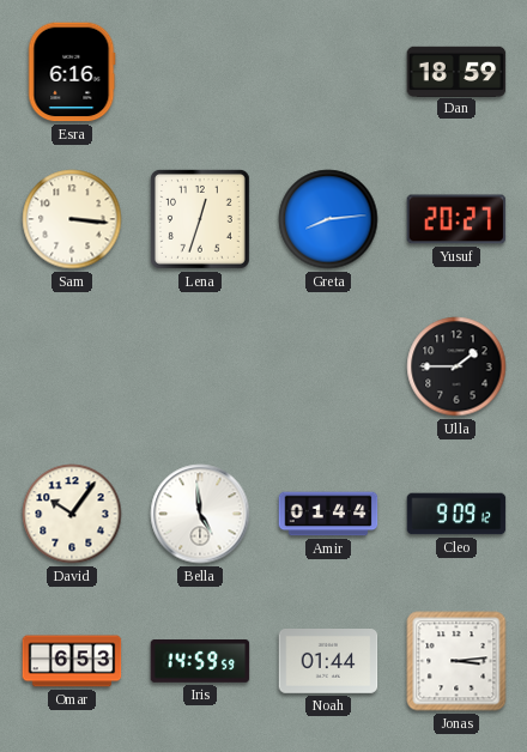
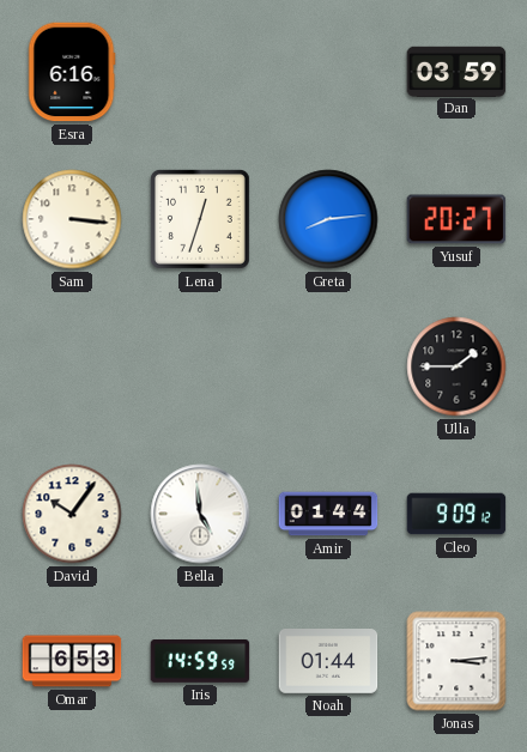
Dan: 18:59 -> 03:59
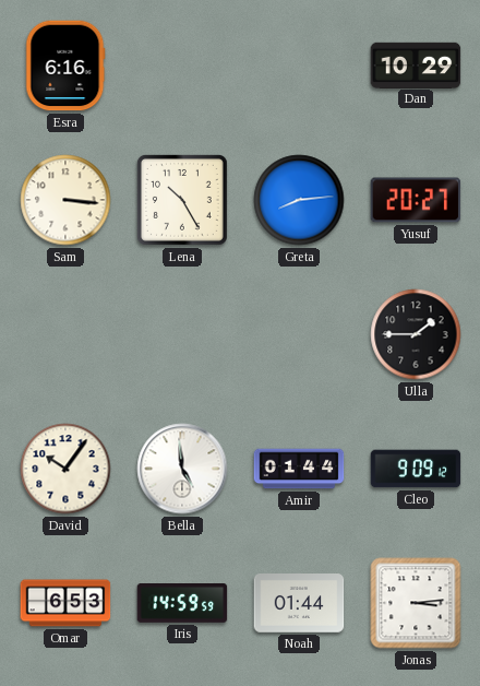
Dan: 03:59 -> 10:29
Lena: 12:33 -> 10:25
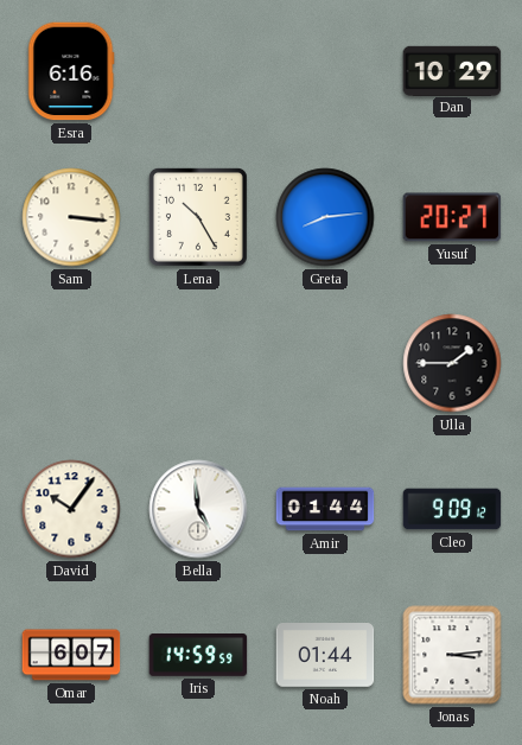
Omar: 6:53 -> 6:07
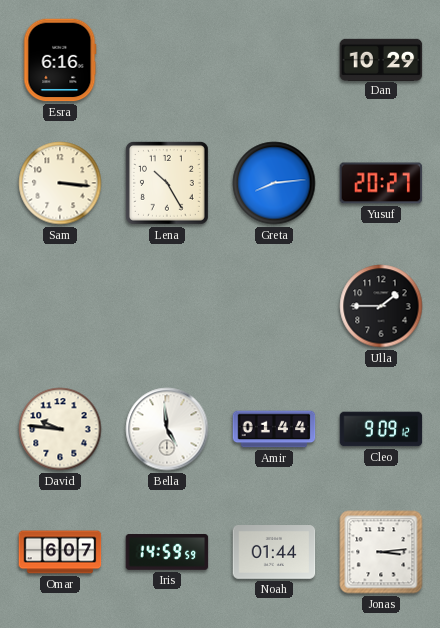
David: 10:06 -> 9:46
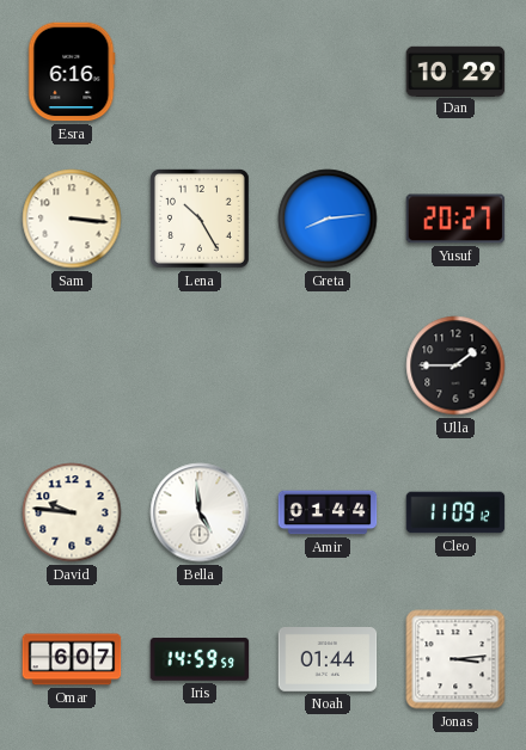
Cleo: 9:09 -> 11:09
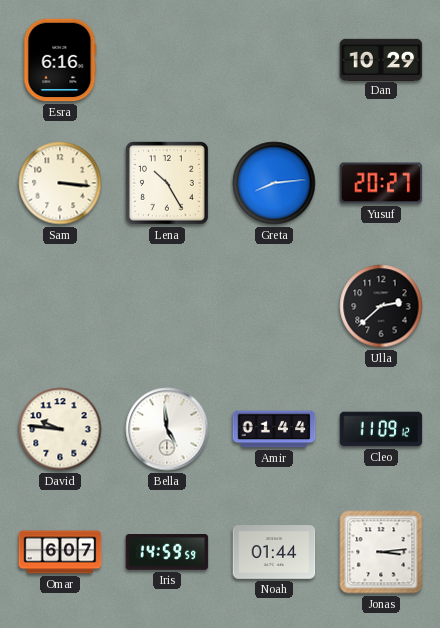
Ulla: 1:45 -> 2:38
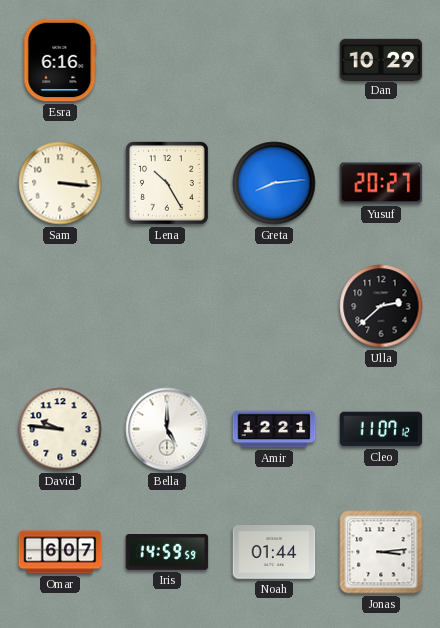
Bella: 4:59 -> 5:00
Amir: 01:44 -> 12:21
Cleo: 11:09 -> 11:07
